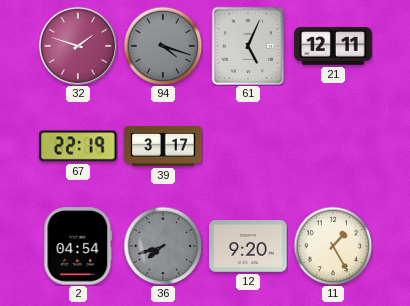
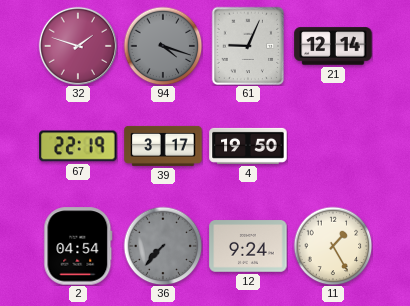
61: 5:04 -> 9:04
21: 12:11 -> 12:14
4: none -> 19:50
36: 7:42 -> 7:37
12: 9:20 -> 9:24
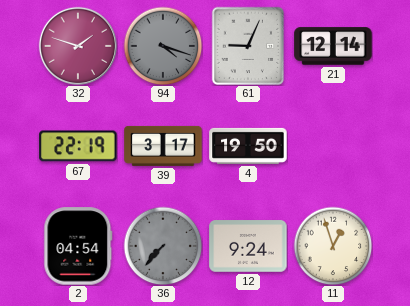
11: 1:25 -> 12:57
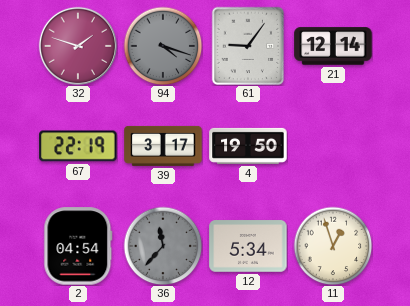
61: 9:04 -> 9:06
36: 7:37 -> 11:37
12: 9:24 -> 5:34
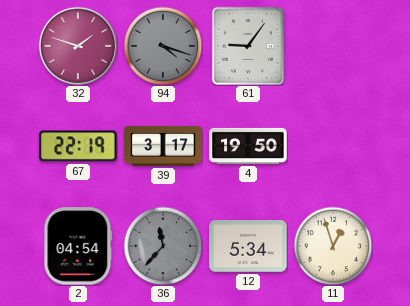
21: 12:14 -> none
